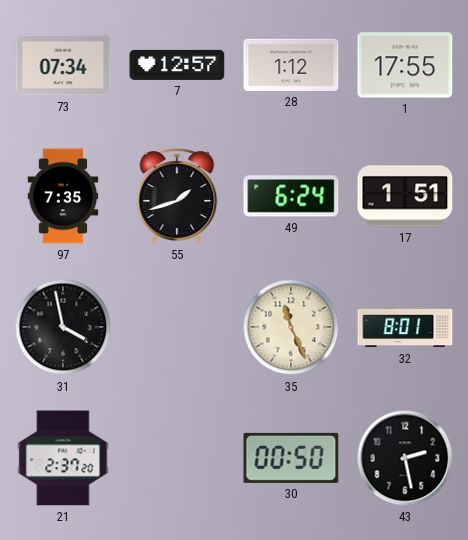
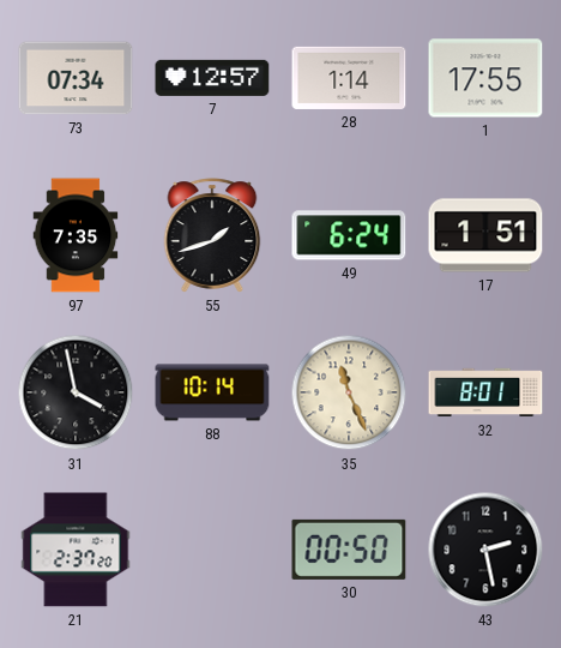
28: 1:12 -> 1:14
88: none -> 10:14
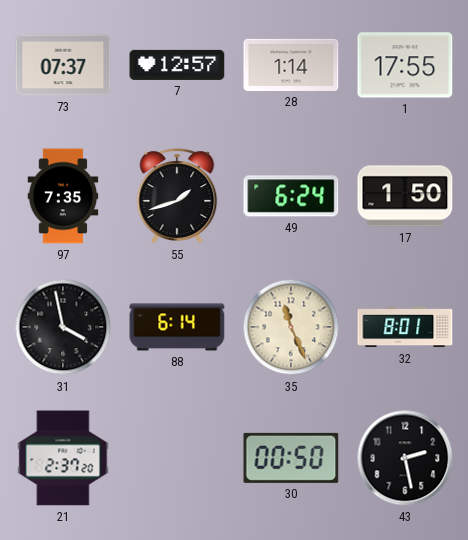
73: 07:34 -> 07:37
17: 1:51 -> 1:50
88: 10:14 -> 6:14
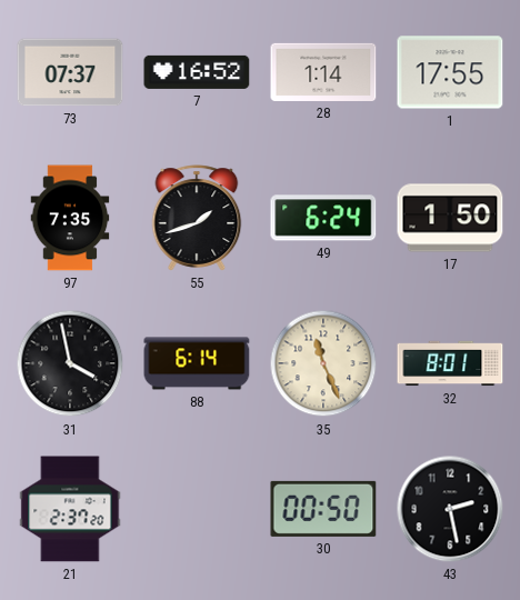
7: 12:57 -> 16:52
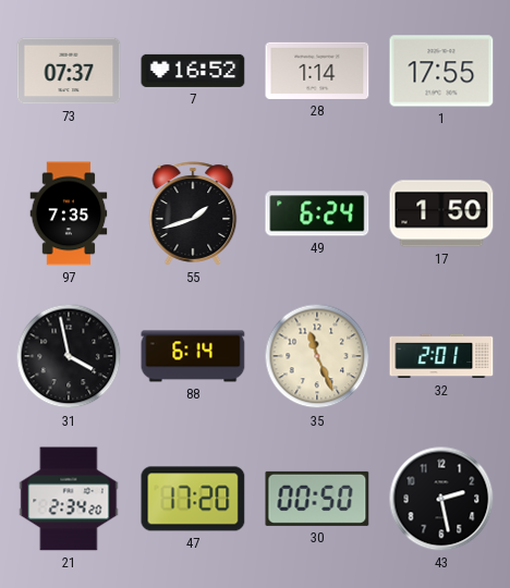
32: 8:01 -> 2:01
21: 2:37 -> 2:34
47: none -> 17:20
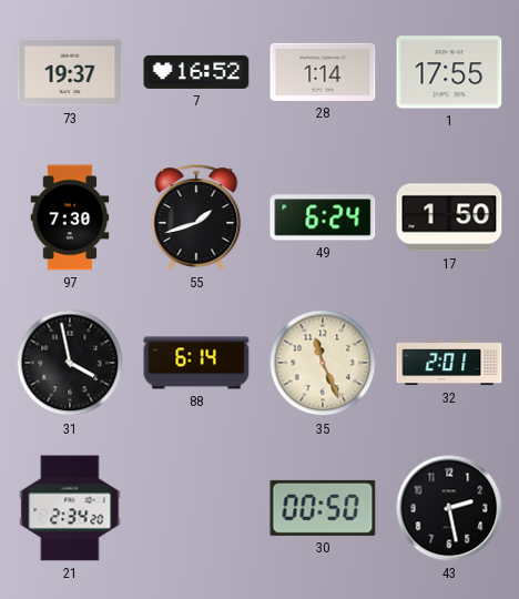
73: 07:37 -> 19:37
97: 7:35 -> 7:30
47: 17:20 -> none
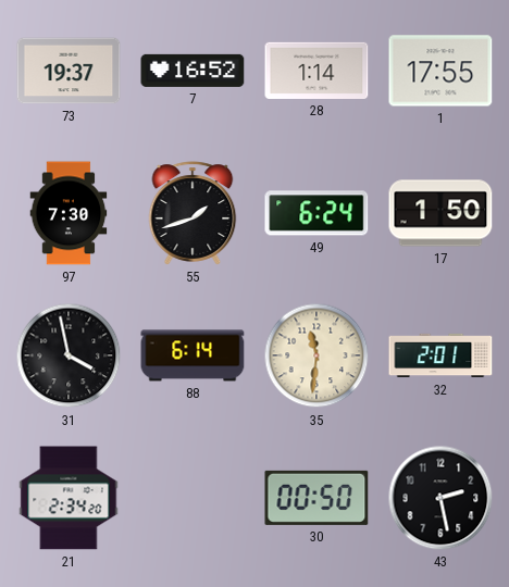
35: 11:26 -> 11:31
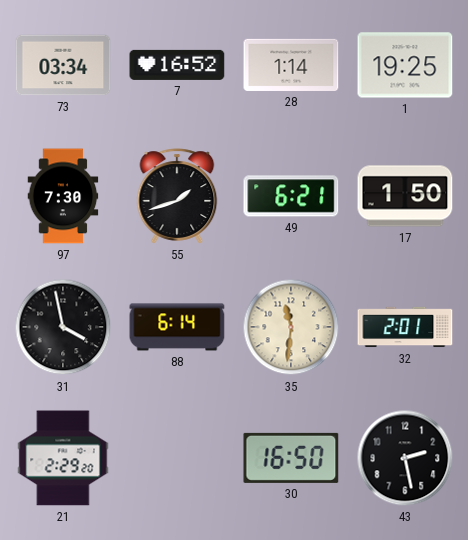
73: 19:37 -> 03:34
1: 17:55 -> 19:25
49: 6:24 -> 6:21
21: 2:34 -> 2:29
30: 00:50 -> 16:50
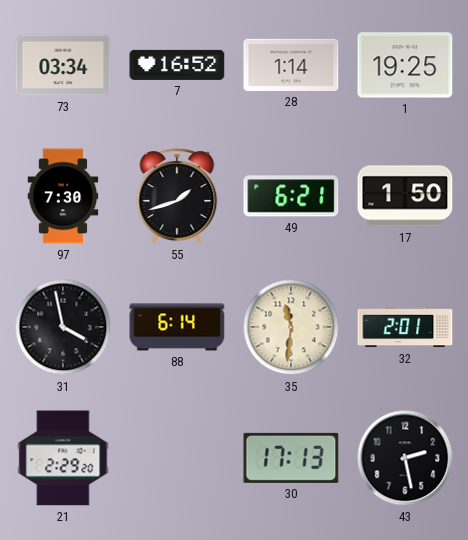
30: 16:50 -> 17:13
